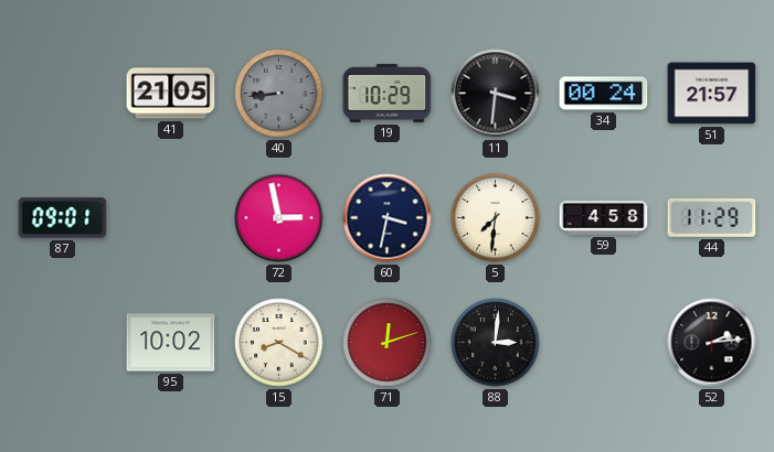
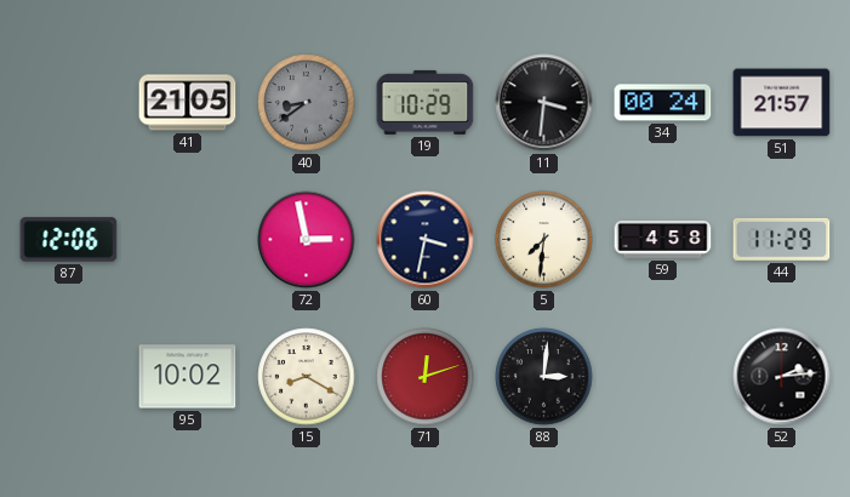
40: 8:44 -> 8:39
87: 09:01 -> 12:06
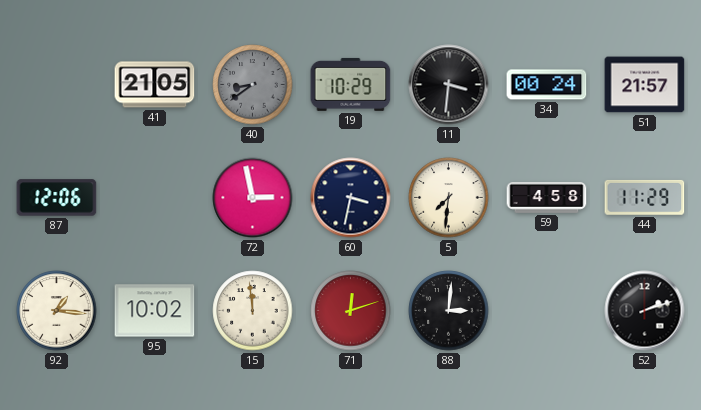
92: none -> 1:16
15: 8:20 -> 11:59
52: 2:14 -> 2:12
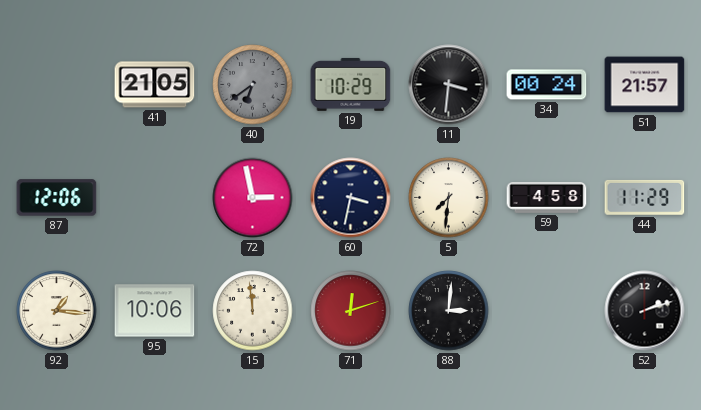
40: 8:39 -> 6:39
95: 10:02 -> 10:06
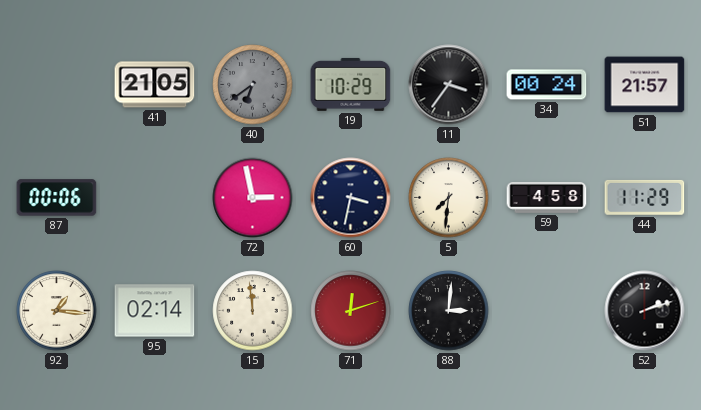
11: 3:31 -> 3:36
87: 12:06 -> 00:06
95: 10:06 -> 02:14
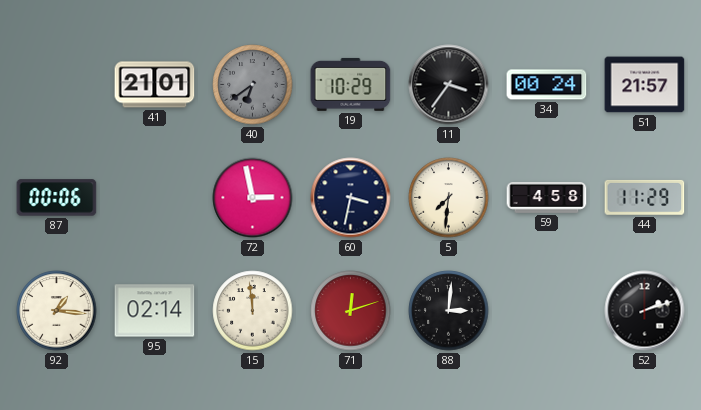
41: 21:05 -> 21:01
